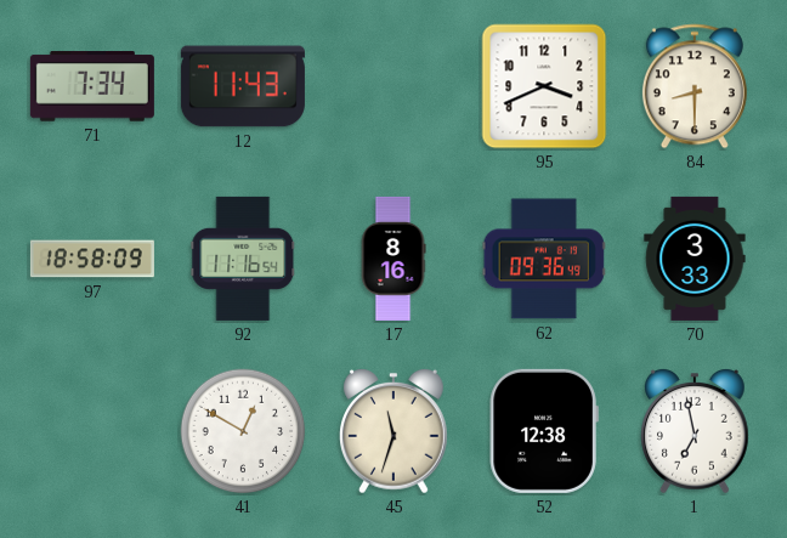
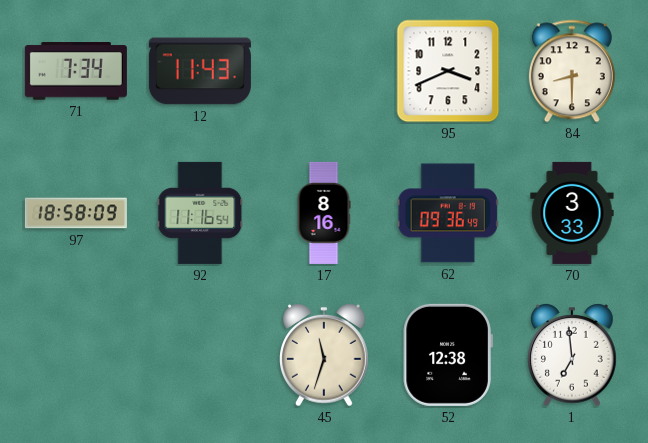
41: 12:50 -> none
1: 6:58 -> 6:59
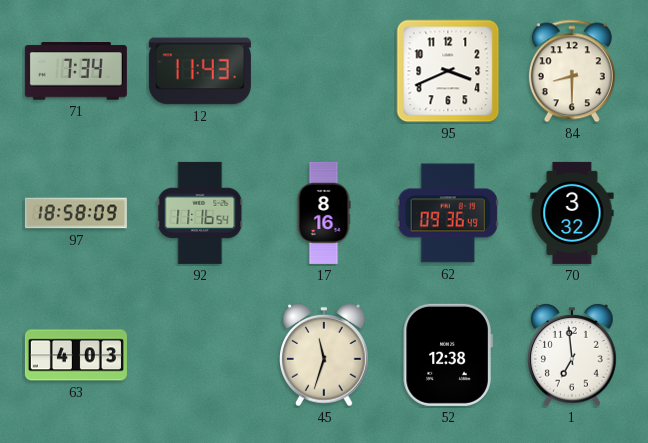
70: 3:33 -> 3:32
63: none -> 4:03
